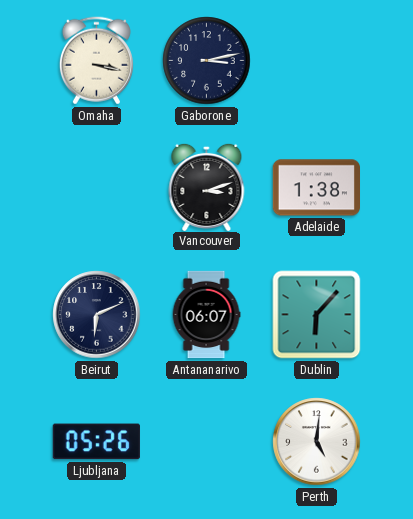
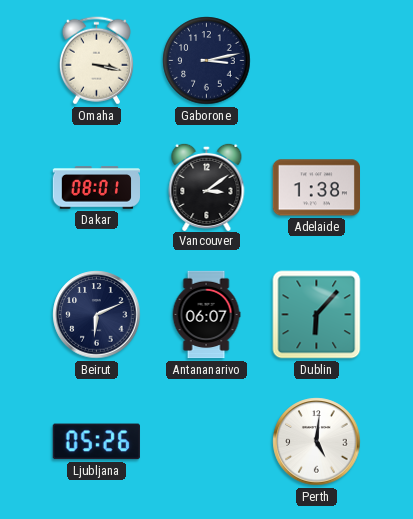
Dakar: none -> 08:01
Vancouver: 3:12 -> 3:09
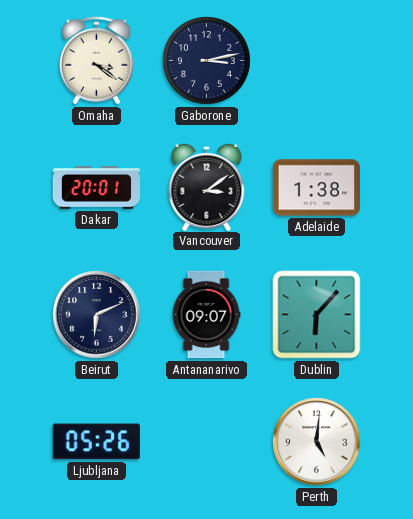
Omaha: 3:17 -> 3:21
Dakar: 08:01 -> 20:01
Antananarivo: 06:07 -> 09:07
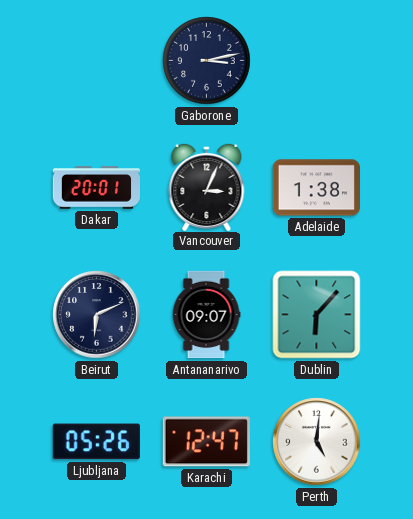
Omaha: 3:21 -> none
Vancouver: 3:09 -> 3:04
Karachi: none -> 12:47
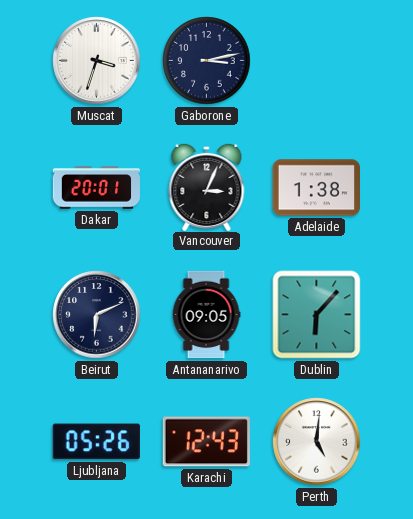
Muscat: none -> 3:33
Antananarivo: 09:07 -> 09:05
Karachi: 12:47 -> 12:43
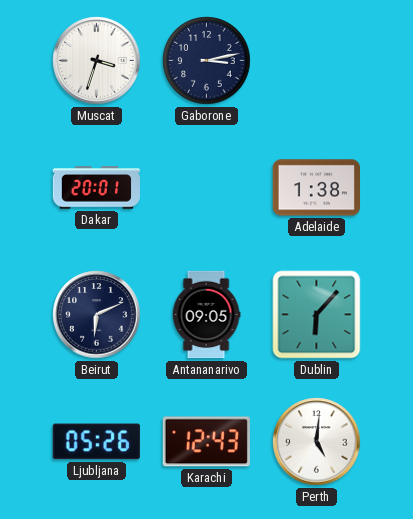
Vancouver: 3:04 -> none
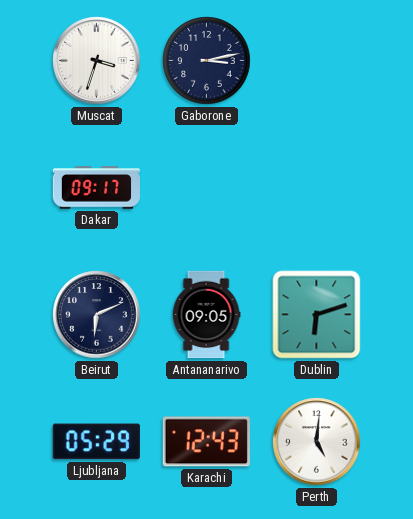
Dakar: 20:01 -> 09:17
Adelaide: 1:38 -> none
Dublin: 6:07 -> 6:12
Ljubljana: 05:26 -> 05:29
